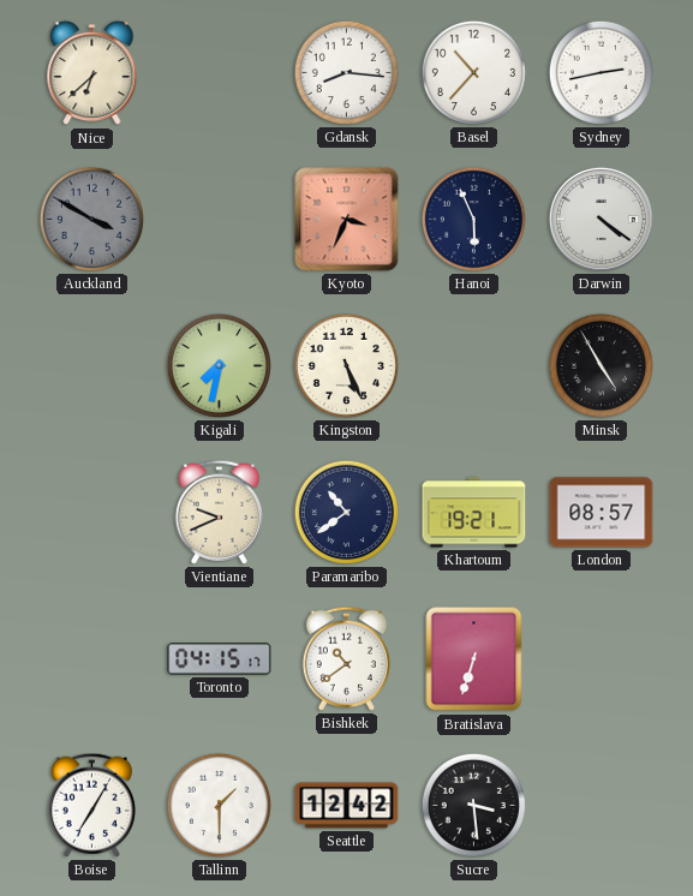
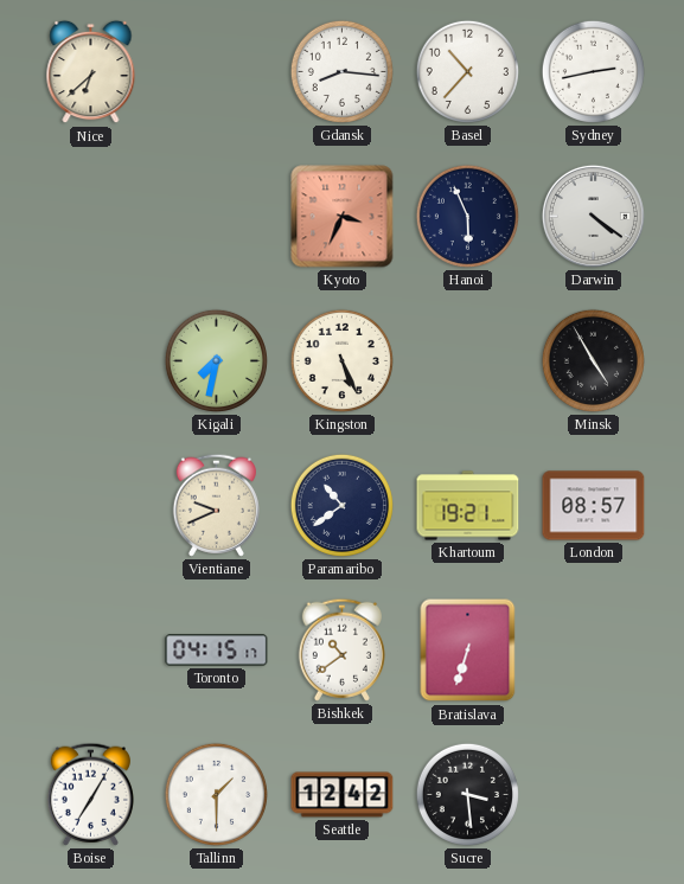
Auckland: 3:50 -> none
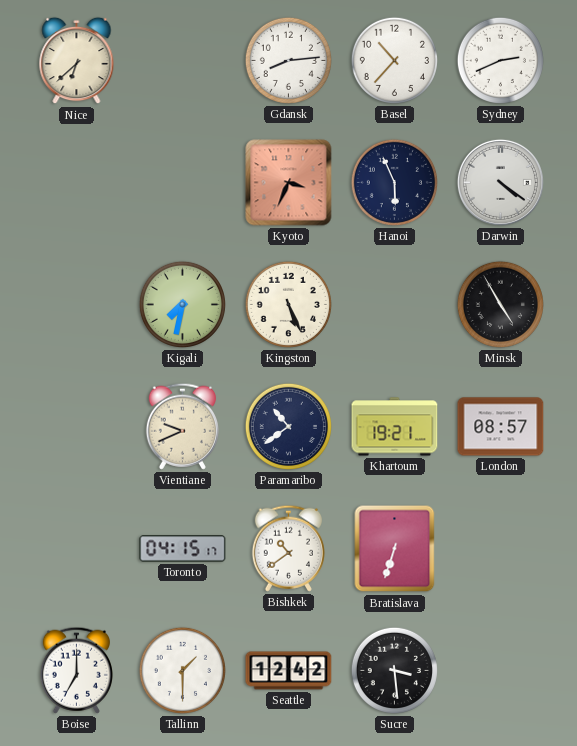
Gdansk: 8:16 -> 8:14
Sydney: 2:43 -> 2:41
Boise: 7:05 -> 7:00
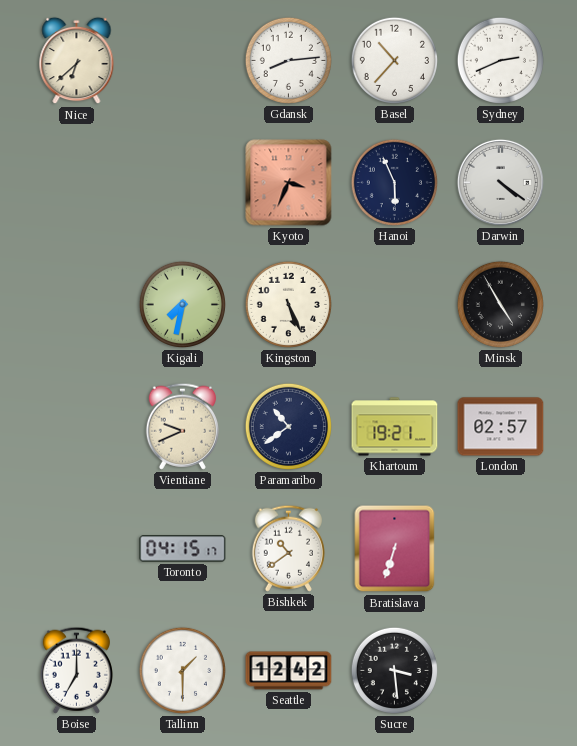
London: 08:57 -> 02:57
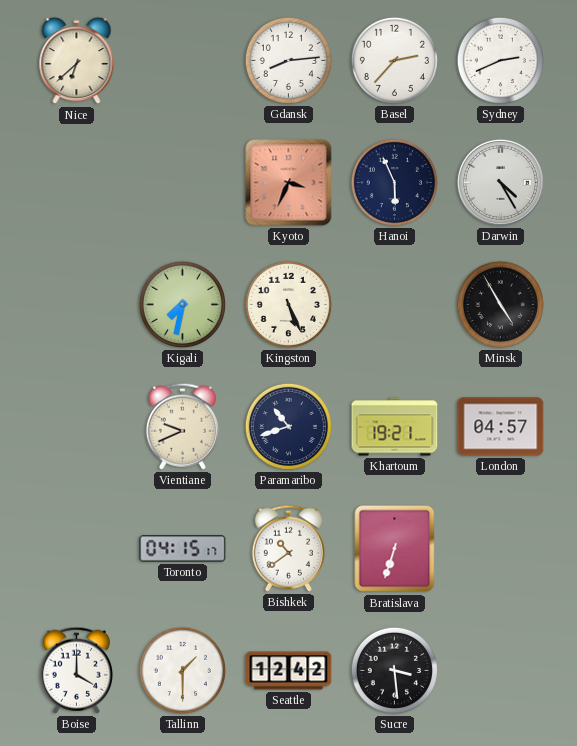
Basel: 10:37 -> 2:37
Darwin: 4:21 -> 4:25
Paramaribo: 10:39 -> 10:42
London: 02:57 -> 04:57
Boise: 7:00 -> 4:00
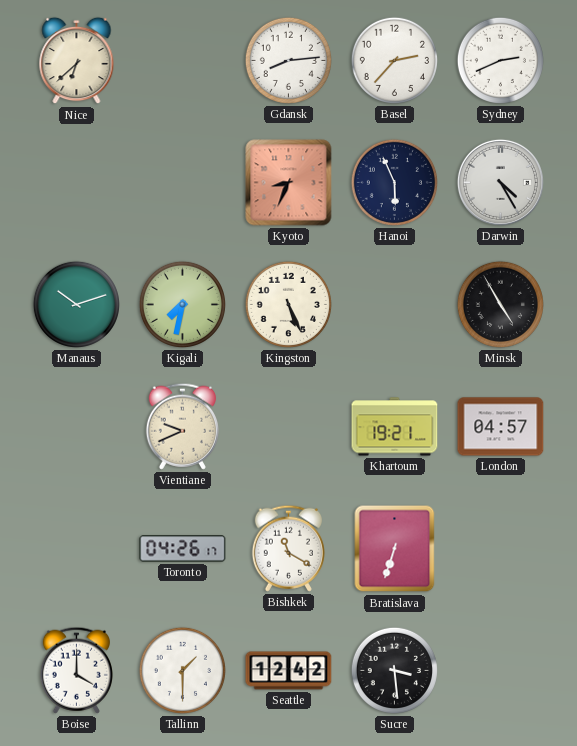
Kyoto: 3:34 -> 8:34
Manaus: none -> 10:12
Paramaribo: 10:42 -> none
Toronto: 04:15 -> 04:26
Bishkek: 10:39 -> 11:20
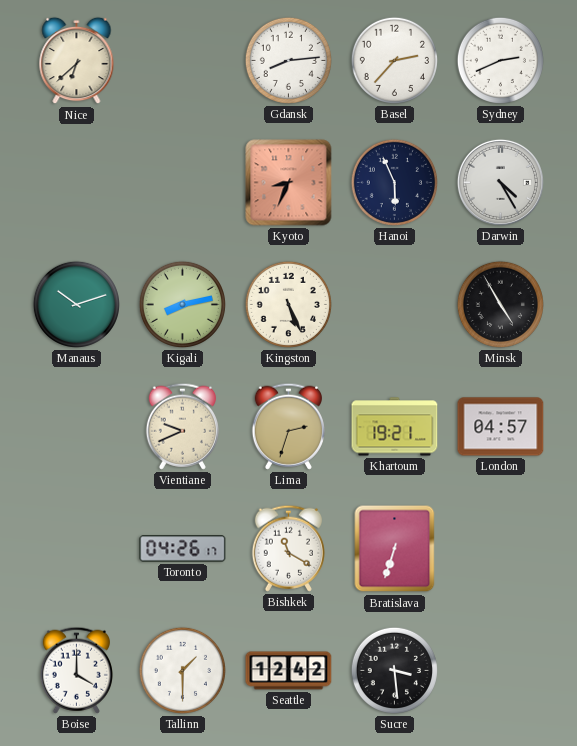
Kigali: 7:32 -> 8:13
Lima: none -> 2:33
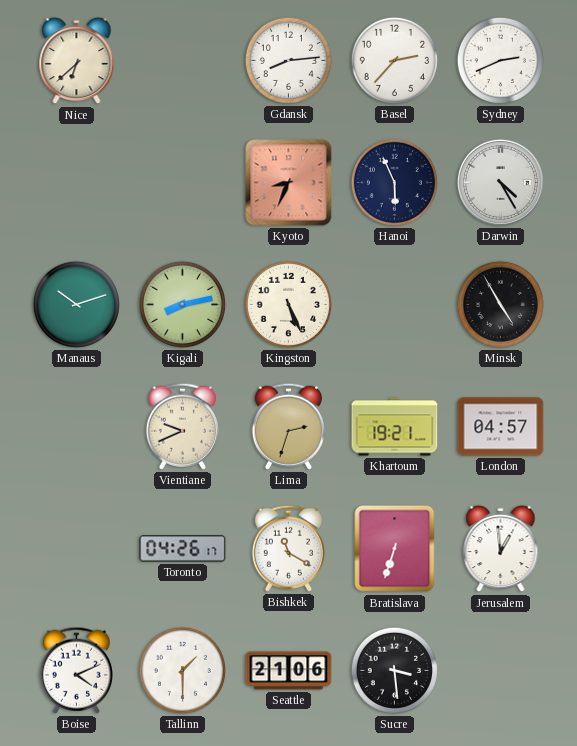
Jerusalem: none -> 12:59
Boise: 4:00 -> 4:11
Seattle: 12:42 -> 21:06
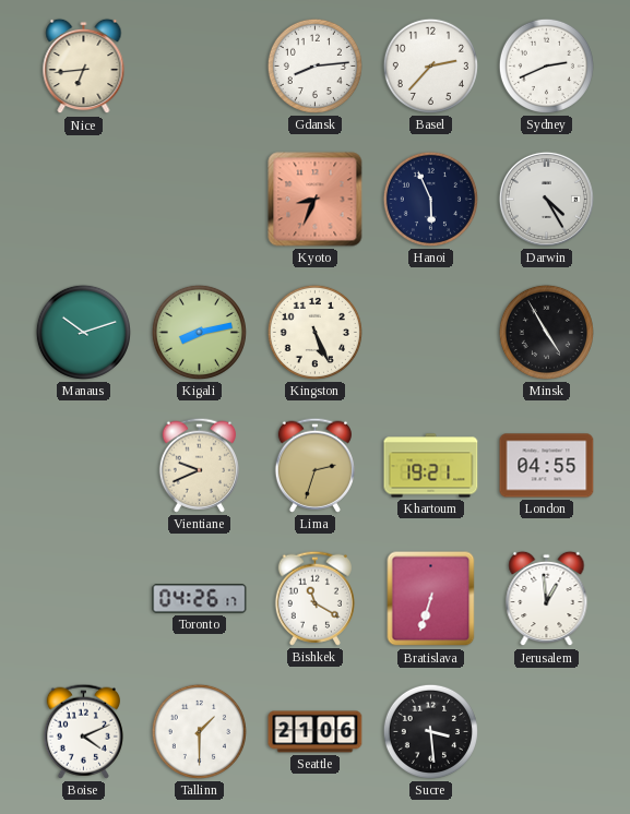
Nice: 6:38 -> 6:44
London: 04:57 -> 04:55
